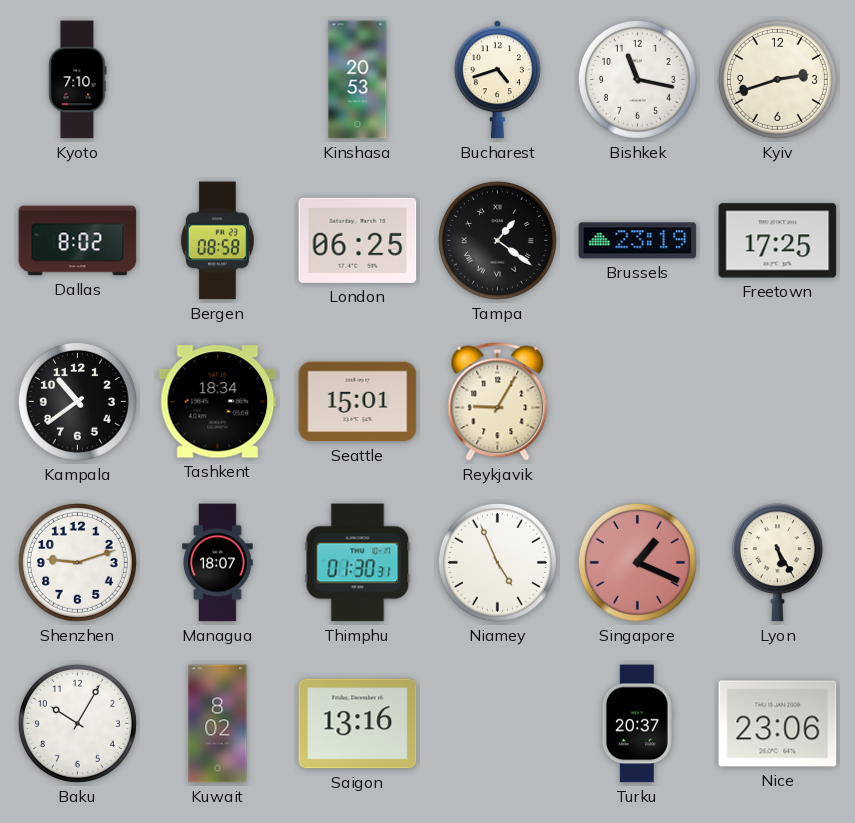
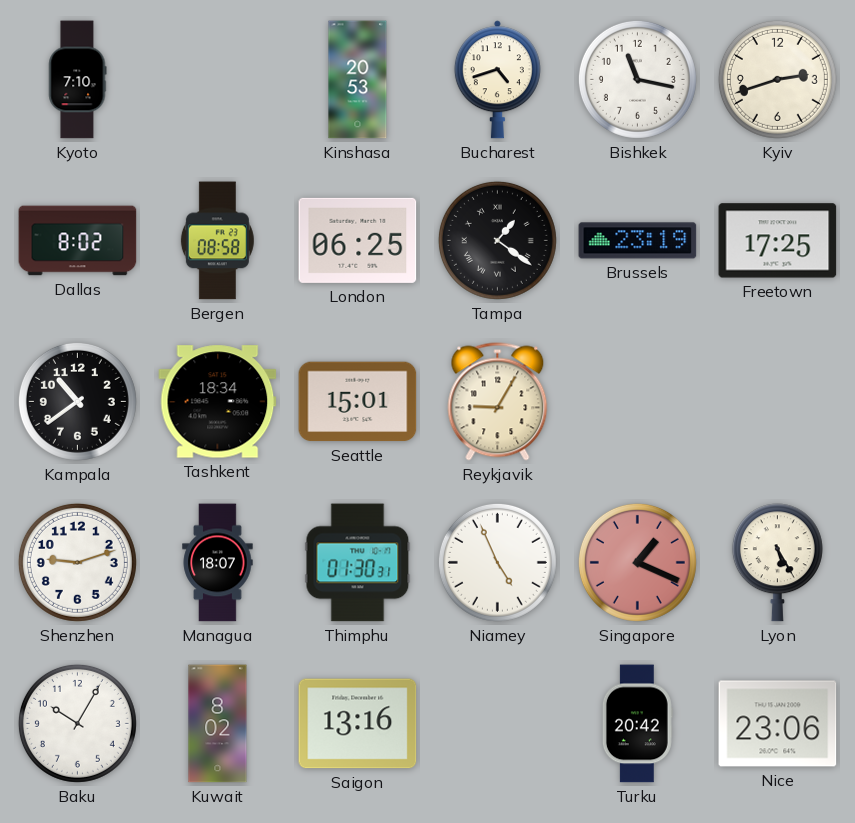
Turku: 20:37 -> 20:42
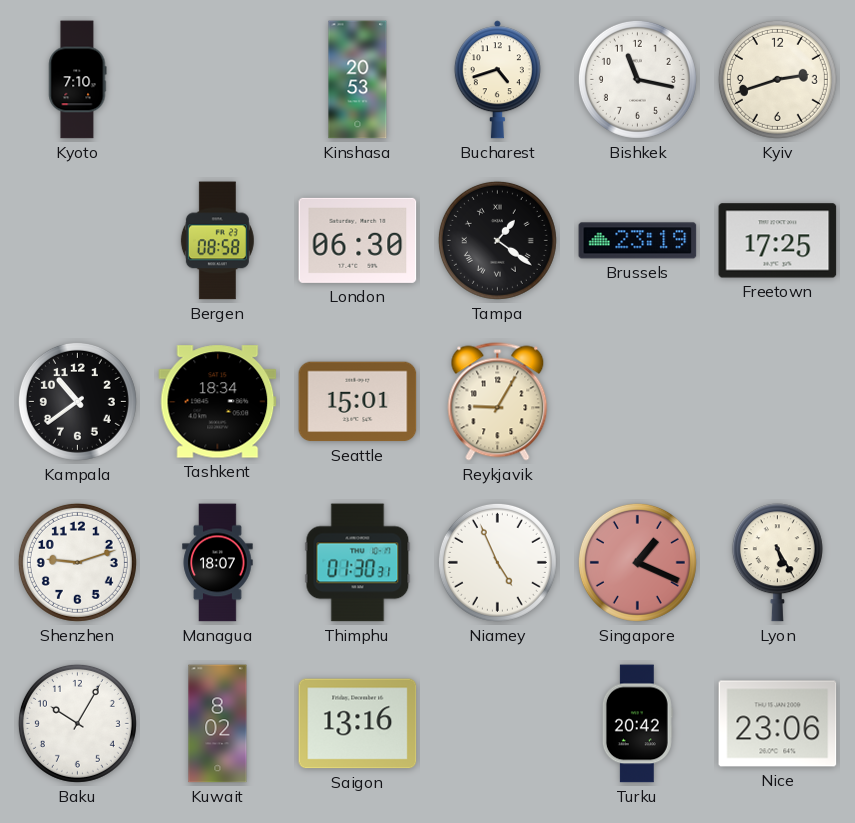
Dallas: 8:02 -> none
London: 06:25 -> 06:30
